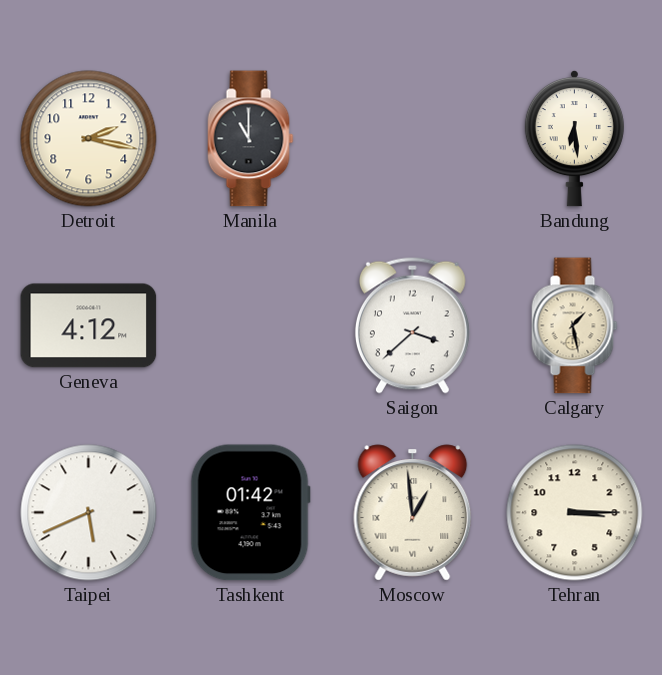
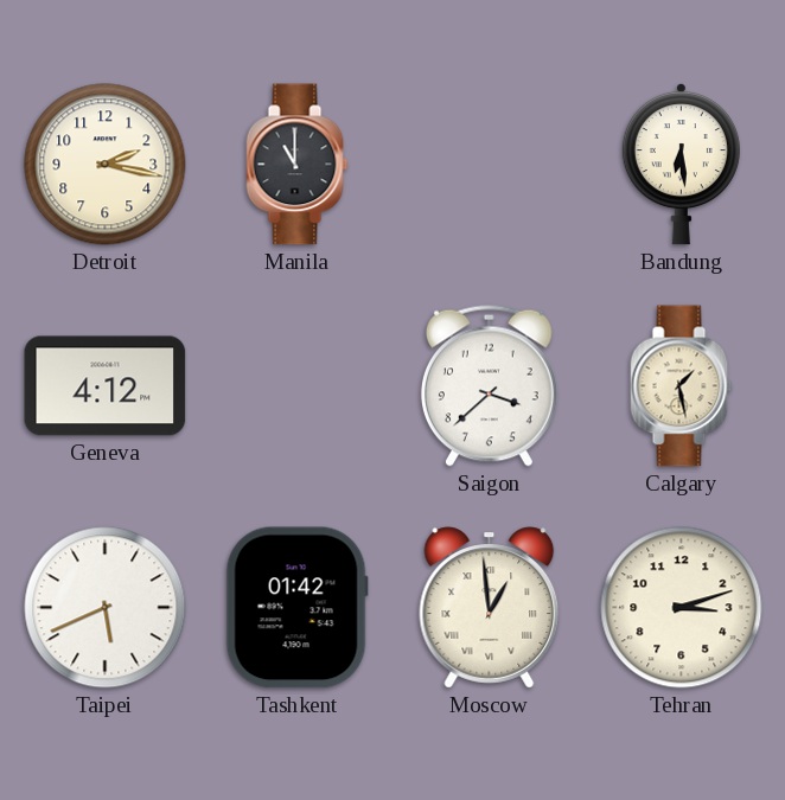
Tehran: 3:15 -> 3:12
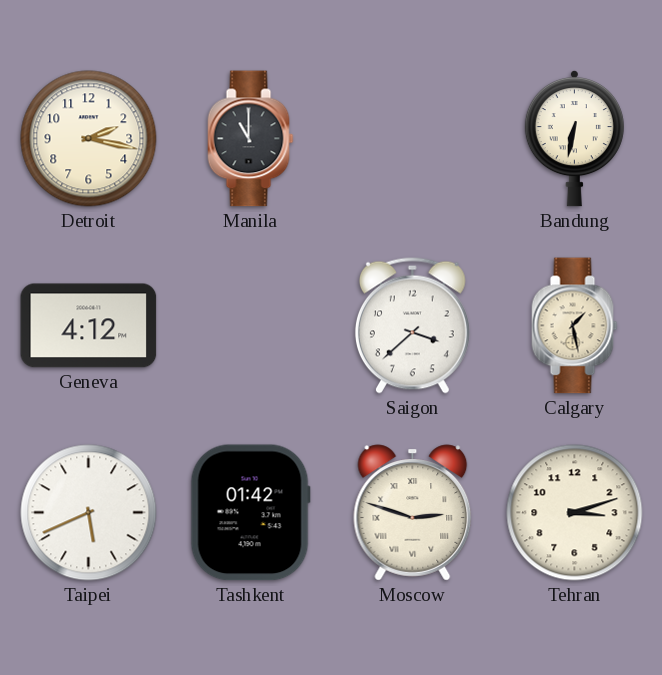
Bandung: 6:29 -> 6:32
Moscow: 12:59 -> 2:48
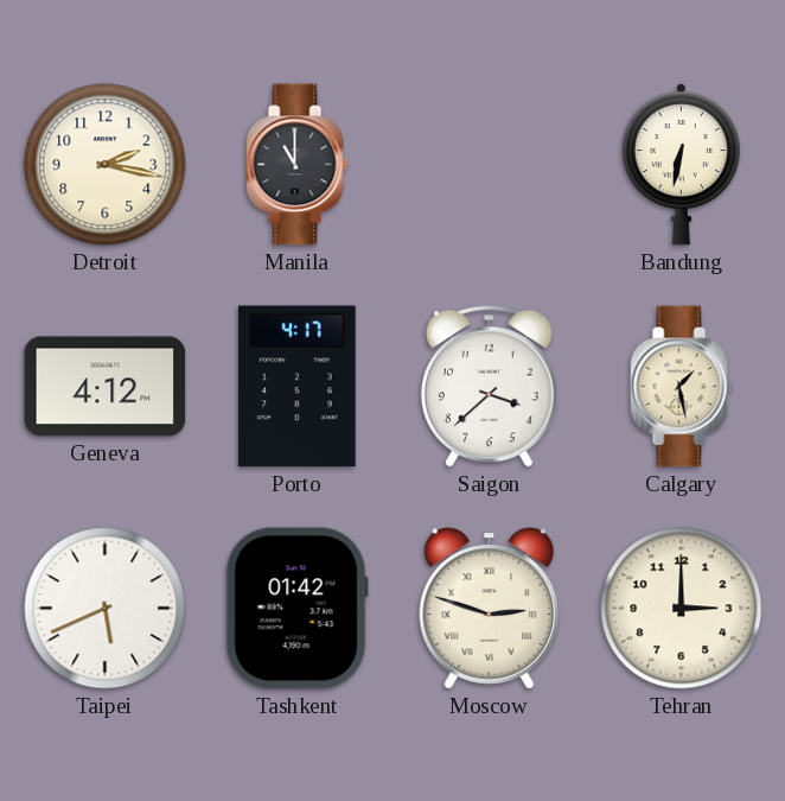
Porto: none -> 4:17
Tehran: 3:12 -> 3:00
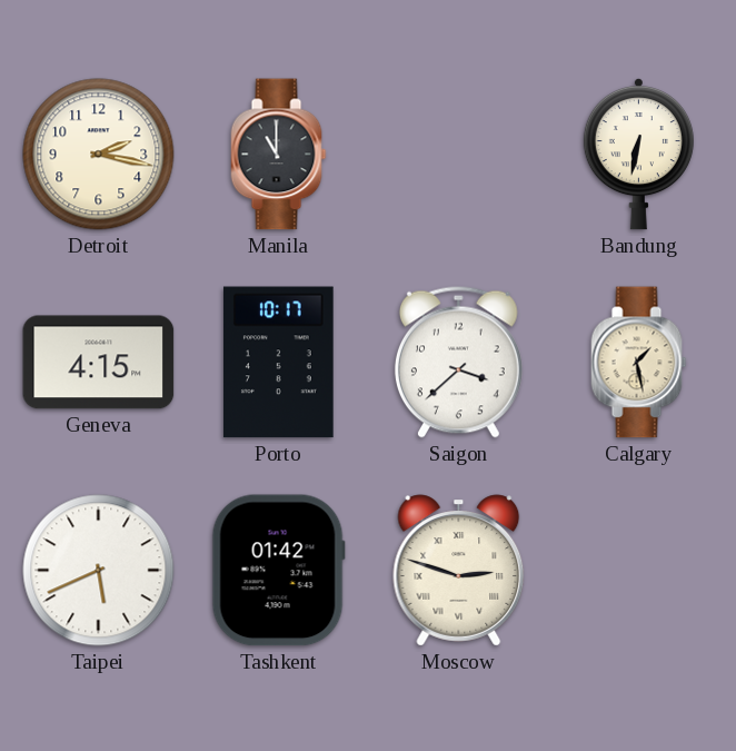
Geneva: 4:12 -> 4:15
Porto: 4:17 -> 10:17
Tehran: 3:00 -> none
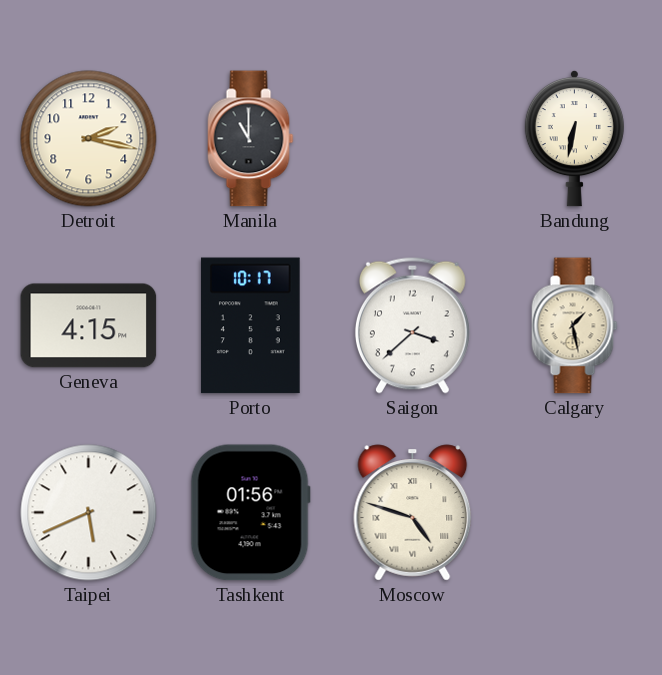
Tashkent: 01:42 -> 01:56
Moscow: 2:48 -> 4:48
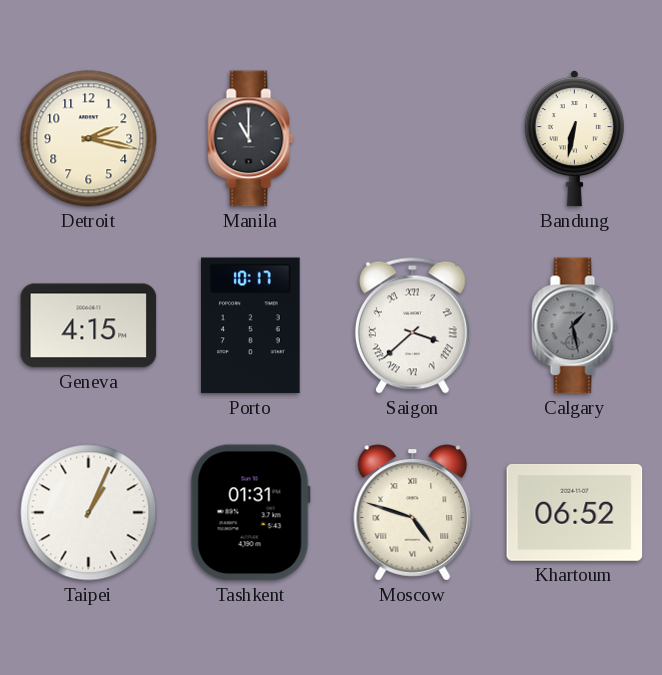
Saigon numerals: Arabic -> Roman
Calgary dial: cream -> grey
Taipei: 5:41 -> 1:04
Tashkent: 01:56 -> 01:31
Khartoum: none -> 06:52
